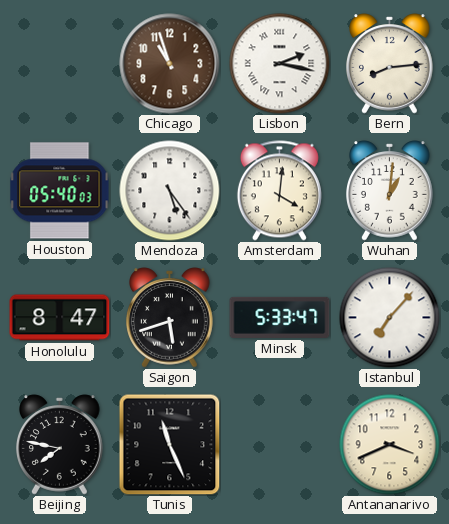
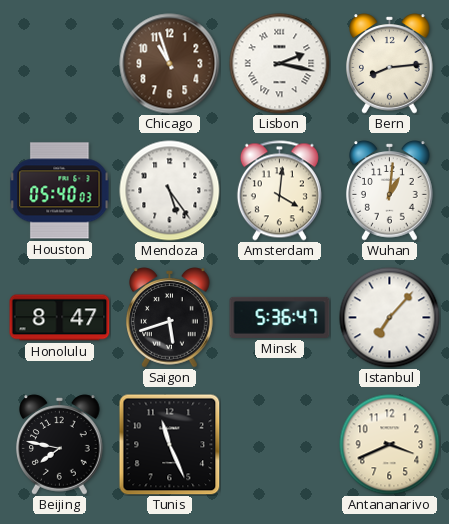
Minsk: 5:33 -> 5:36
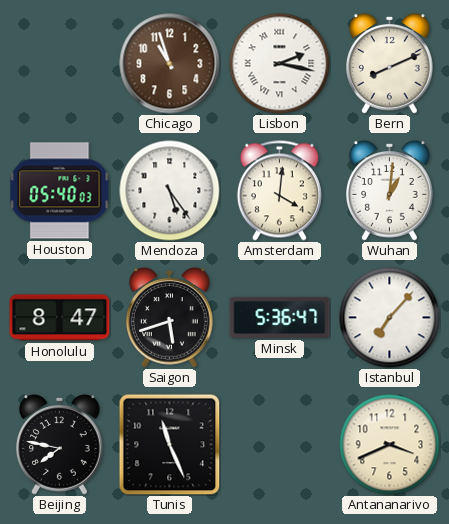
Bern: 8:14 -> 8:11
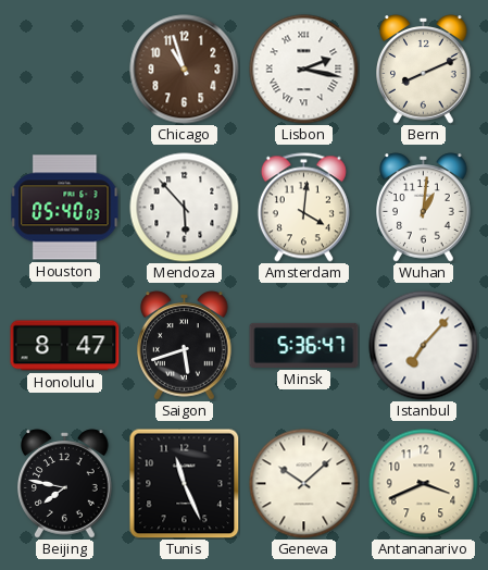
Mendoza: 5:24 -> 5:53
Geneva: none -> 10:08
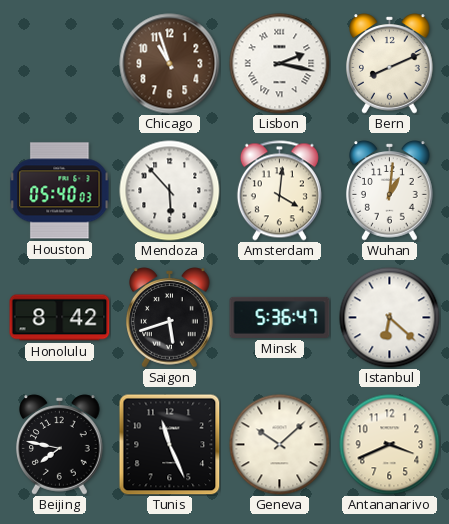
Honolulu: 8:47 -> 8:42
Istanbul: 7:07 -> 6:22
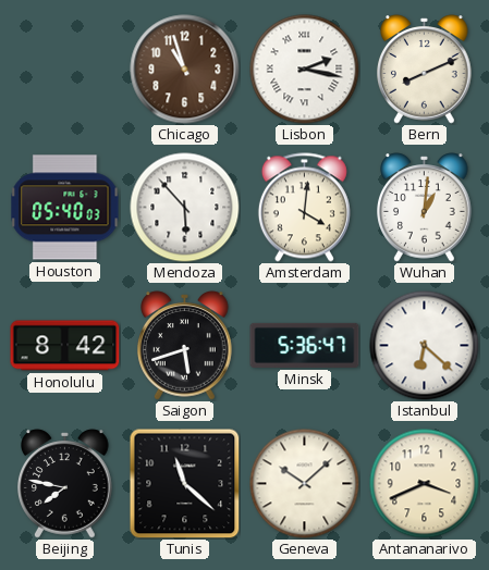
Tunis: 11:26 -> 11:22
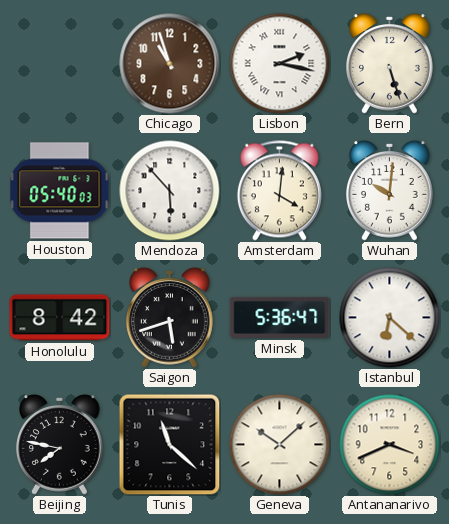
Bern: 8:11 -> 5:27
Wuhan: 1:01 -> 10:01
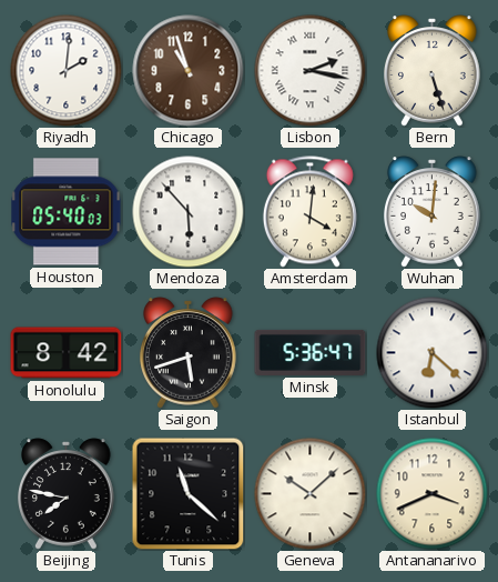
Riyadh: none -> 2:01
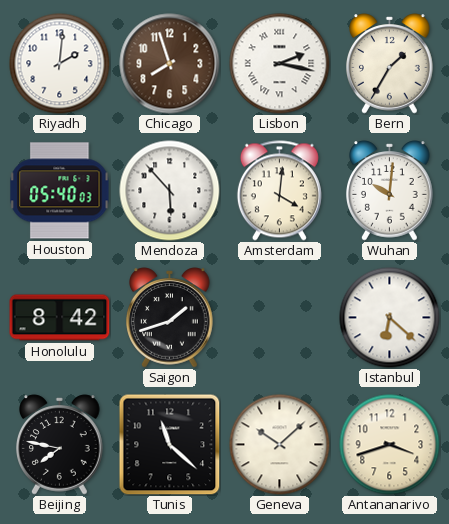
Chicago: 10:57 -> 7:57
Bern: 5:27 -> 1:35
Saigon: 5:42 -> 1:42
Minsk: 5:36 -> none
Antananarivo: 3:41 -> 3:42
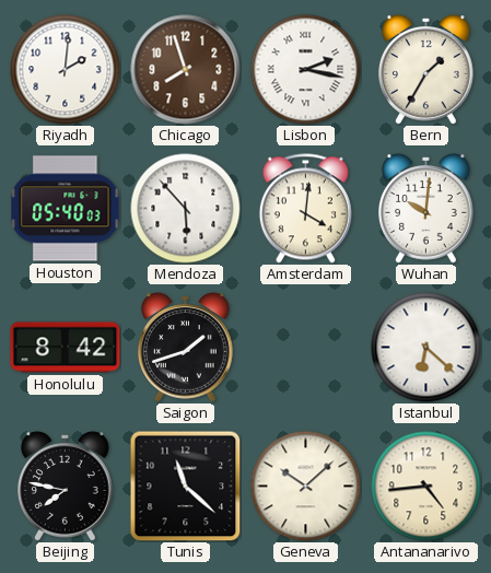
Antananarivo: 3:42 -> 4:44
